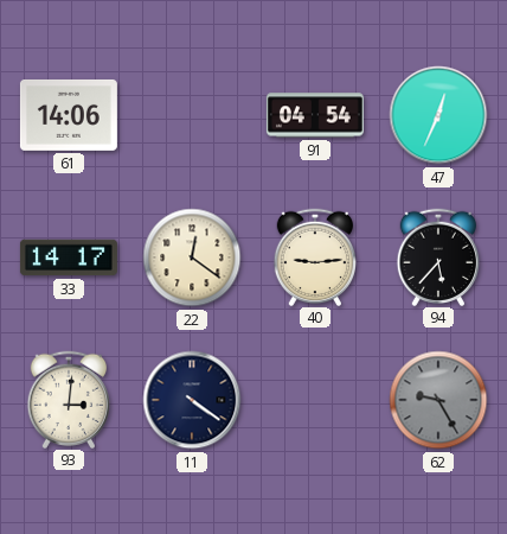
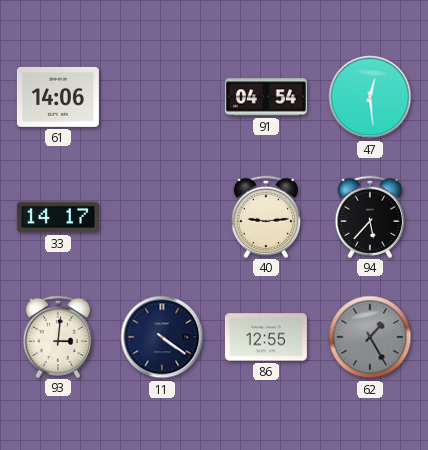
47: 12:34 -> 12:29
22: 12:21 -> none
86: none -> 12:55
62: 9:25 -> 1:25
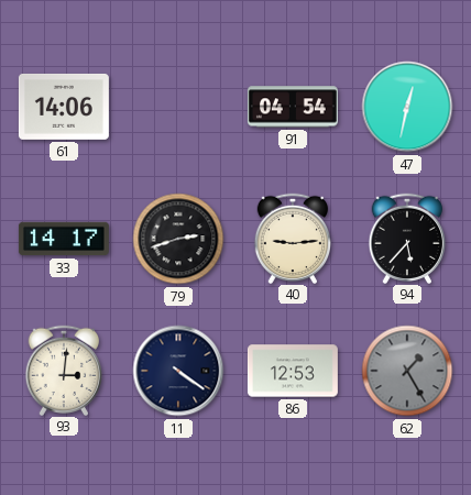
47: 12:29 -> 12:32
79: none -> 2:42
86: 12:55 -> 12:53
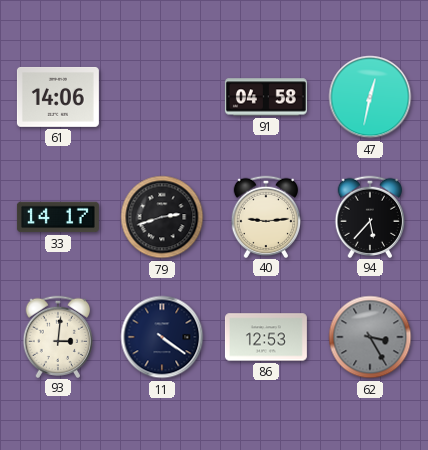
91: 04:54 -> 04:58
62: 1:25 -> 3:25
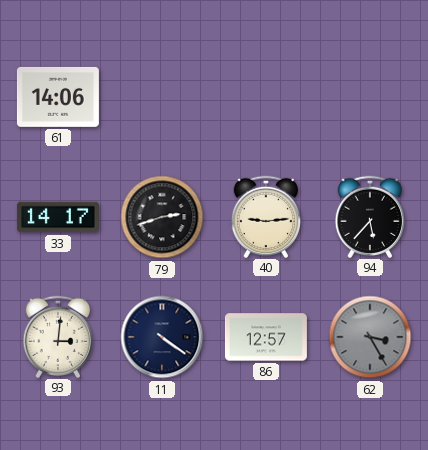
91: 04:58 -> none
47: 12:32 -> none
86: 12:53 -> 12:57
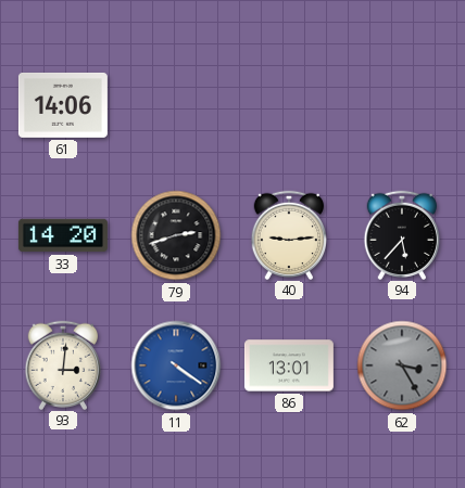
33: 14:17 -> 14:20
11 dial: navy -> blue
86: 12:57 -> 13:01
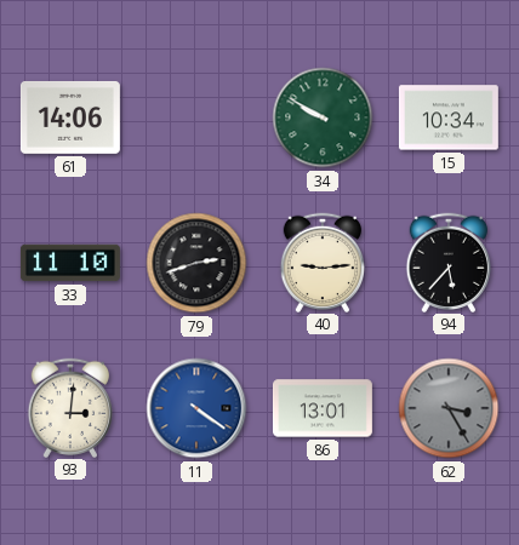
34: none -> 9:50
15: none -> 10:34
33: 14:20 -> 11:10
